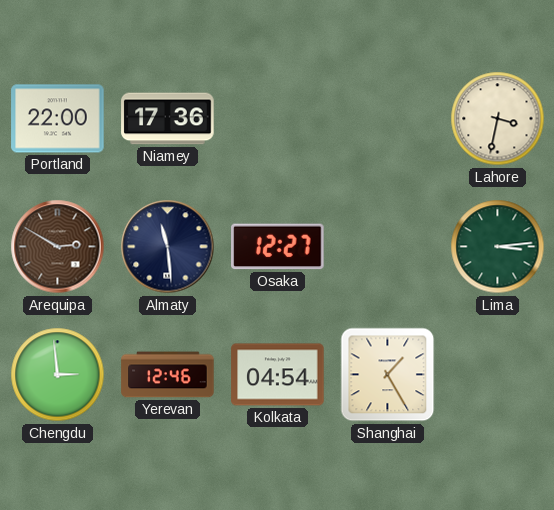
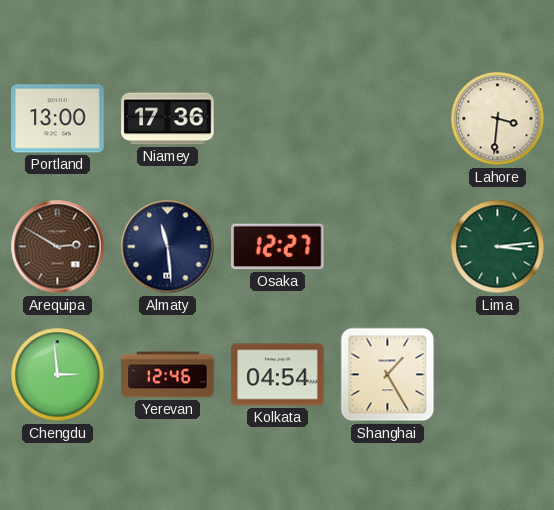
Portland: 22:00 -> 13:00
Lahore: 3:32 -> 3:31
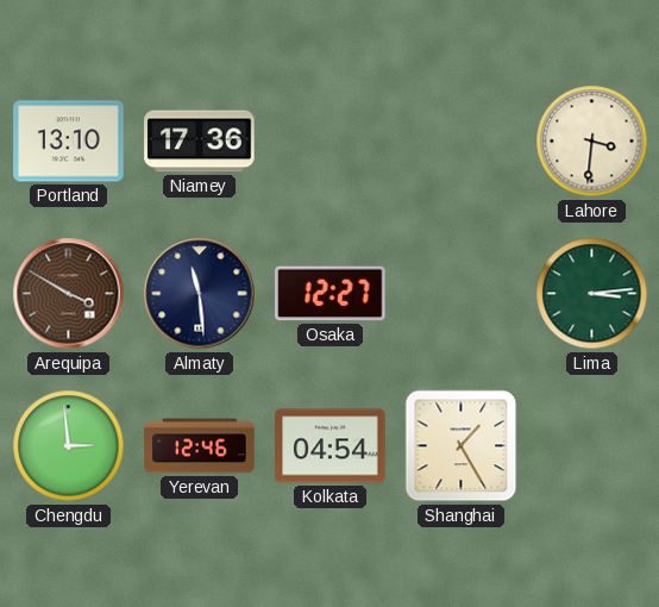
Portland: 13:00 -> 13:10
Arequipa: 2:50 -> 3:50
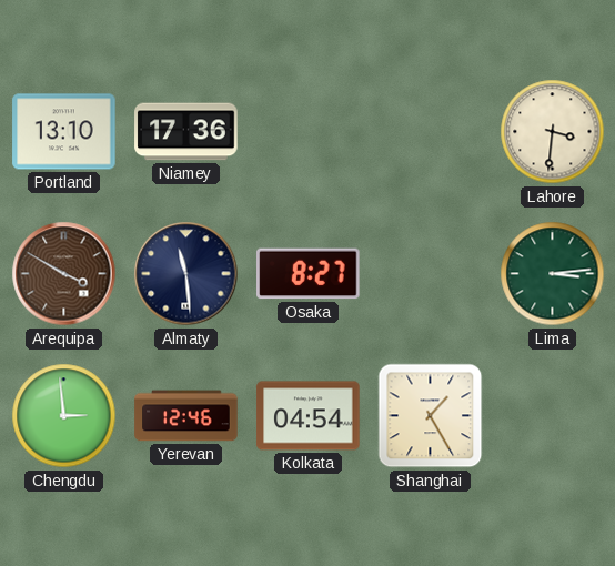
Osaka: 12:27 -> 8:27
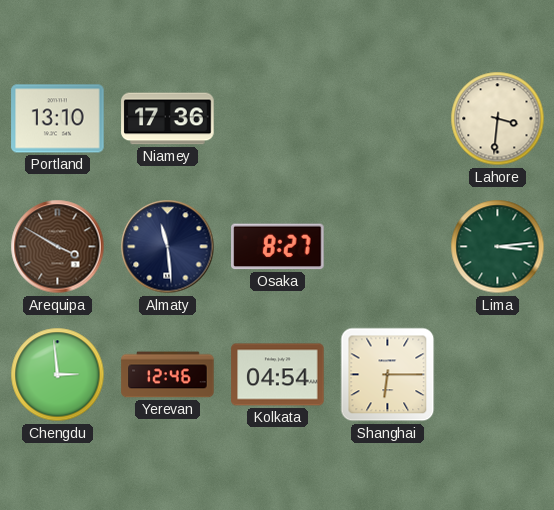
Shanghai: 1:25 -> 6:15
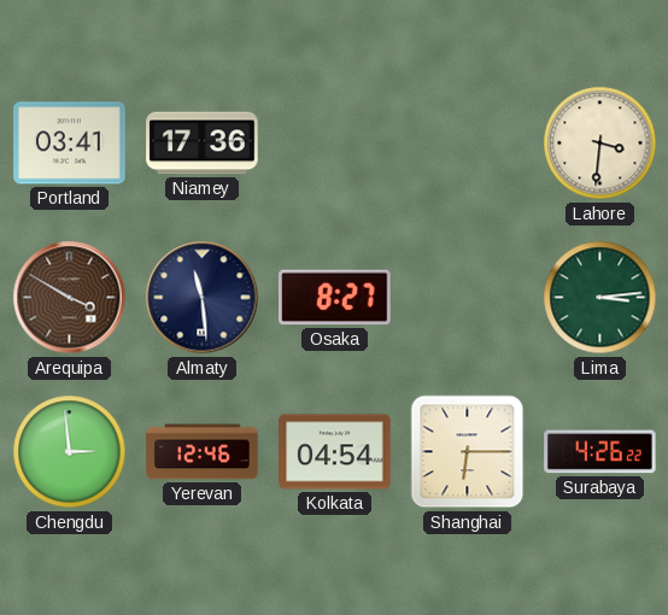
Portland: 13:10 -> 03:41
Surabaya: none -> 4:26
